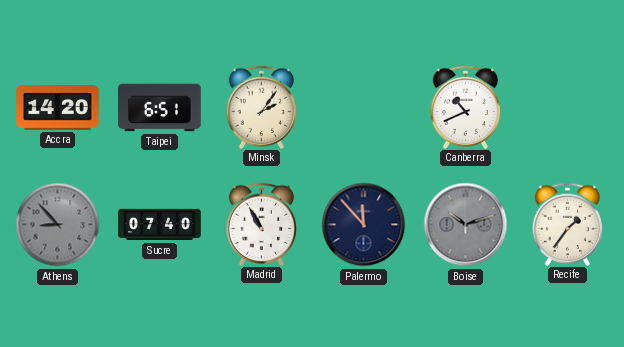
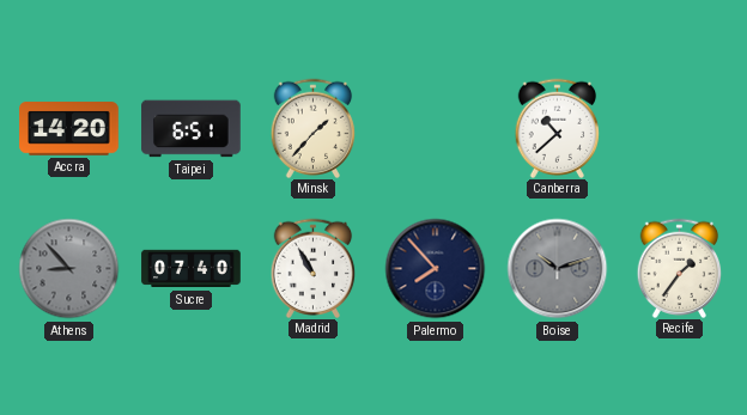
Minsk: 2:06 -> 1:37
Canberra: 10:41 -> 10:38
Palermo: 11:53 -> 7:53
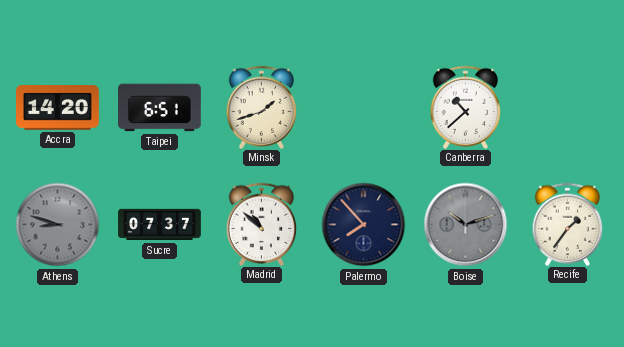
Minsk: 1:37 -> 1:42
Athens: 8:53 -> 8:48
Sucre: 07:40 -> 07:37
Madrid: 10:55 -> 10:52
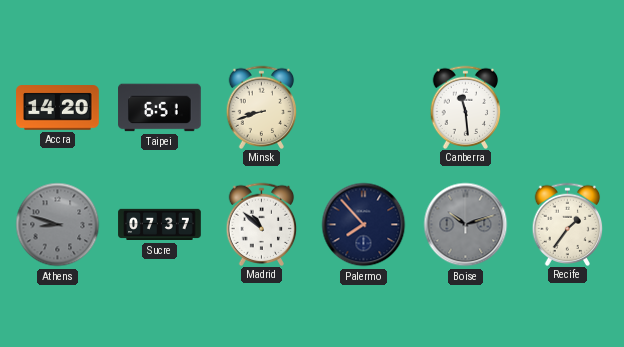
Minsk: 1:42 -> 8:42
Canberra: 10:38 -> 11:29
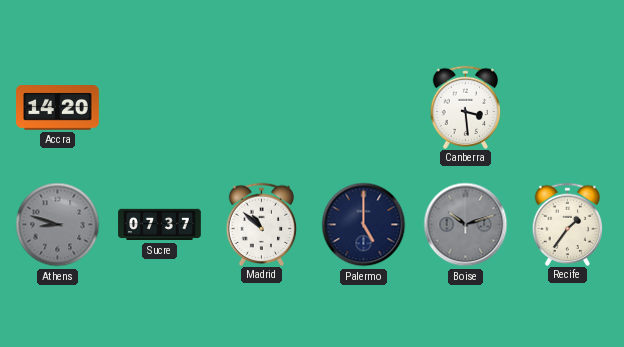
Taipei: 6:51 -> none
Minsk: 8:42 -> none
Canberra: 11:29 -> 3:29
Palermo: 7:53 -> 5:00
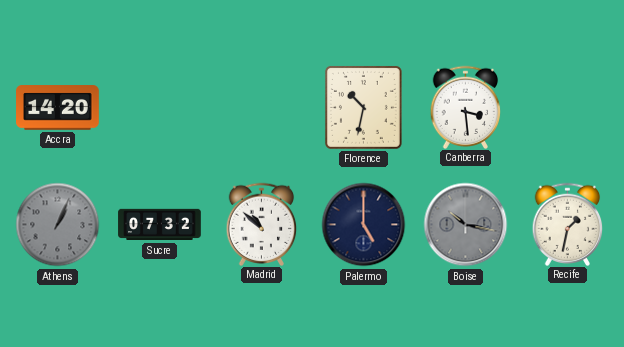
Florence: none -> 10:32
Athens: 8:48 -> 1:04
Sucre: 07:37 -> 07:32
Boise: 10:12 -> 10:17
Recife: 1:36 -> 1:32
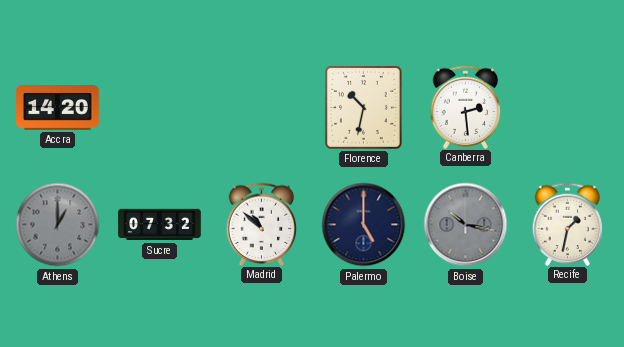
Canberra: 3:29 -> 2:29
Athens: 1:04 -> 1:00
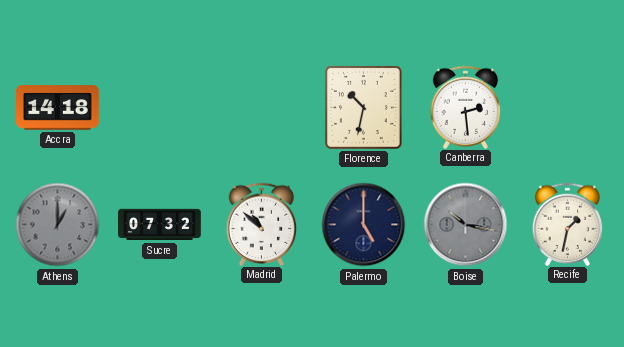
Accra: 14:20 -> 14:18
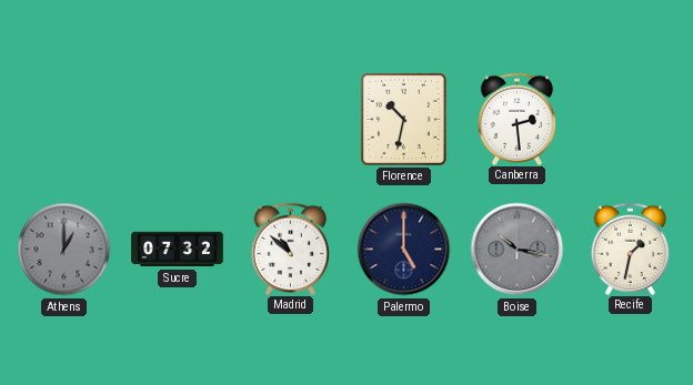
Accra: 14:18 -> none
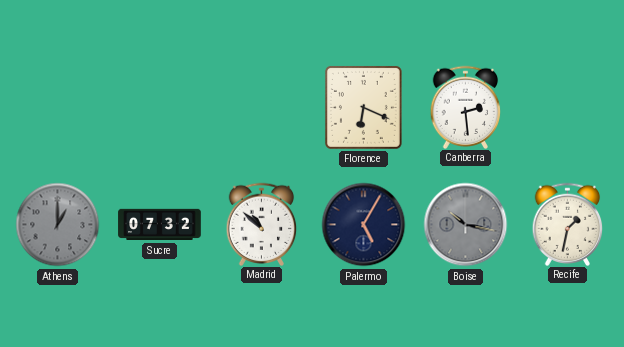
Florence: 10:32 -> 6:19
Palermo: 5:00 -> 5:05
